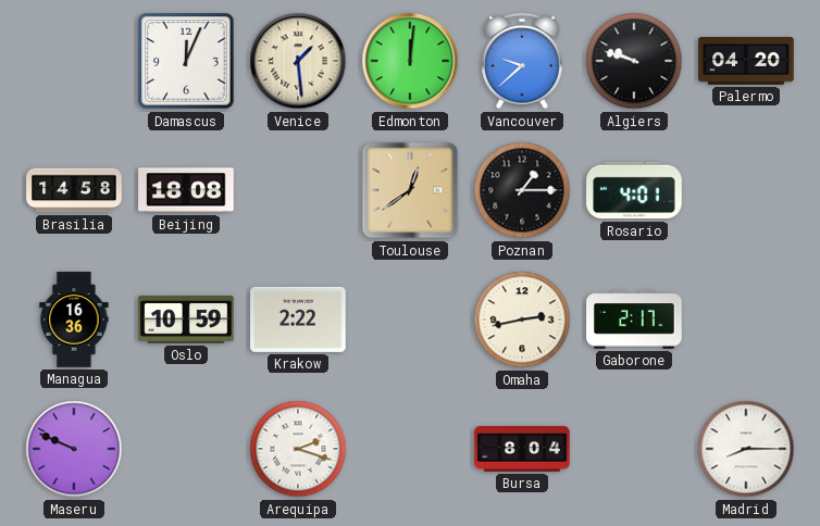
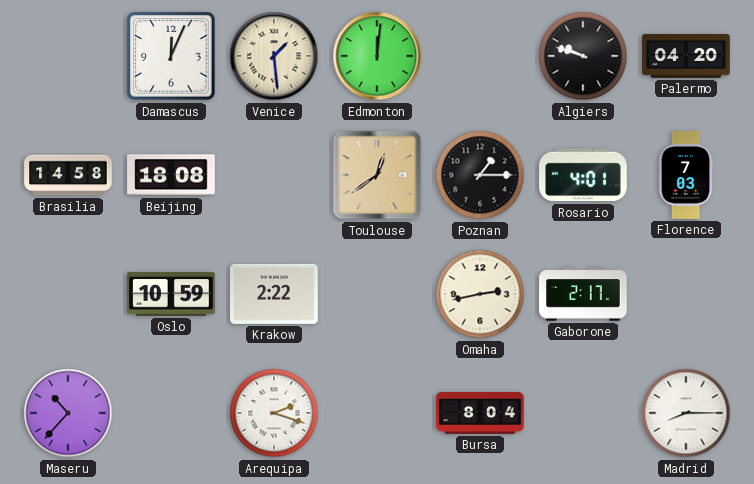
Vancouver: 9:38 -> none
Florence: none -> 7:03
Managua: 16:36 -> none
Maseru: 9:49 -> 10:37
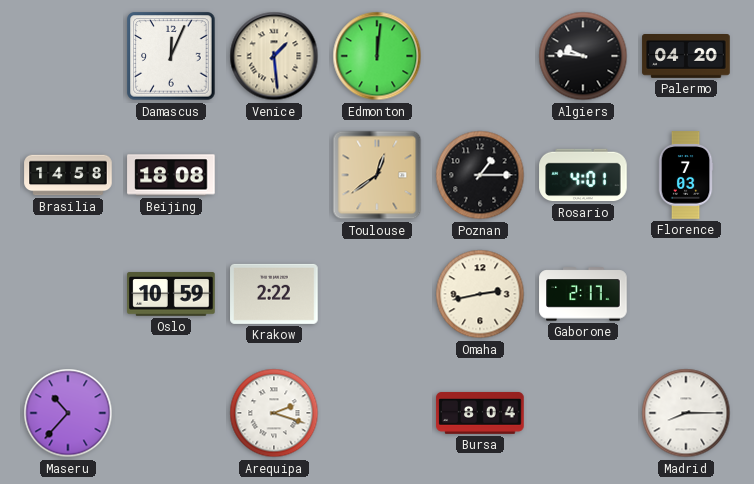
Algiers: 9:48 -> 9:46
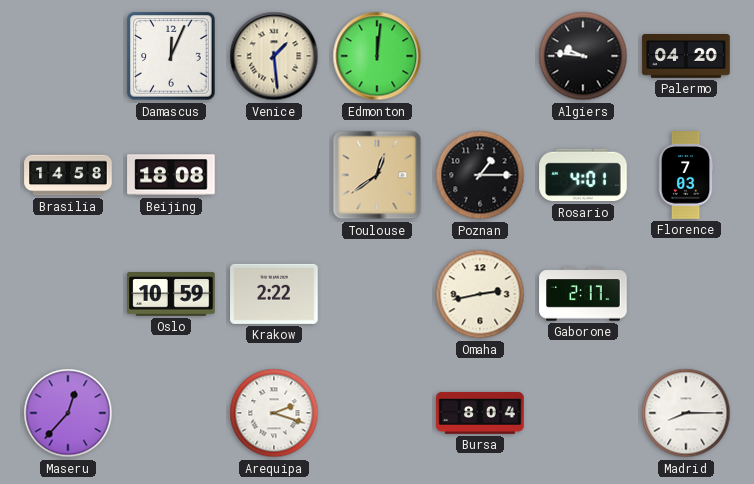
Maseru: 10:37 -> 12:37
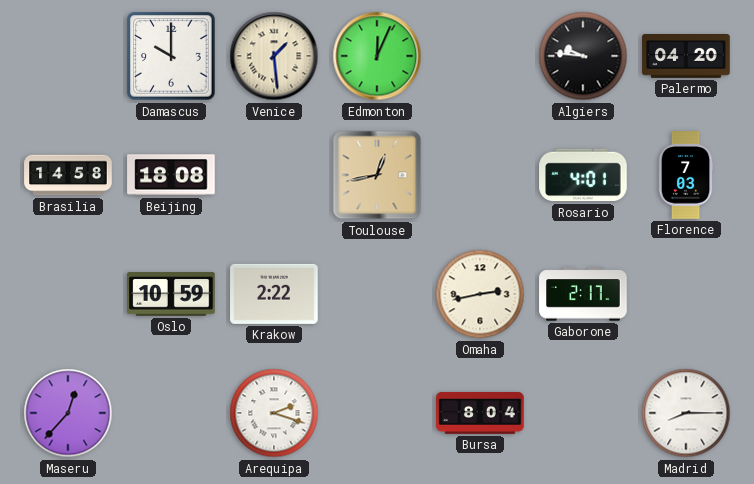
Damascus: 12:04 -> 10:00
Edmonton: 12:01 -> 12:04
Toulouse: 12:39 -> 12:43
Poznan: 1:15 -> none
